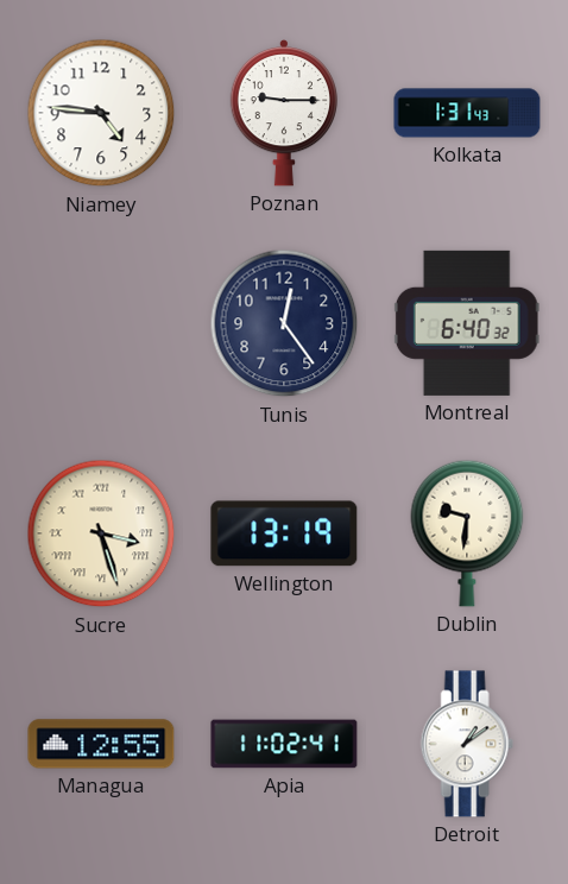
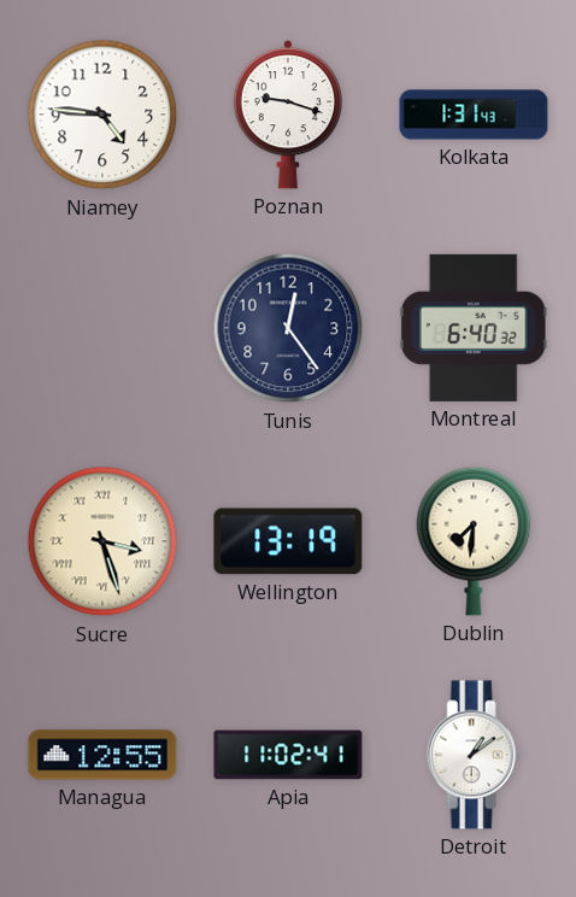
Poznan: 9:15 -> 9:18
Dublin: 9:31 -> 7:31
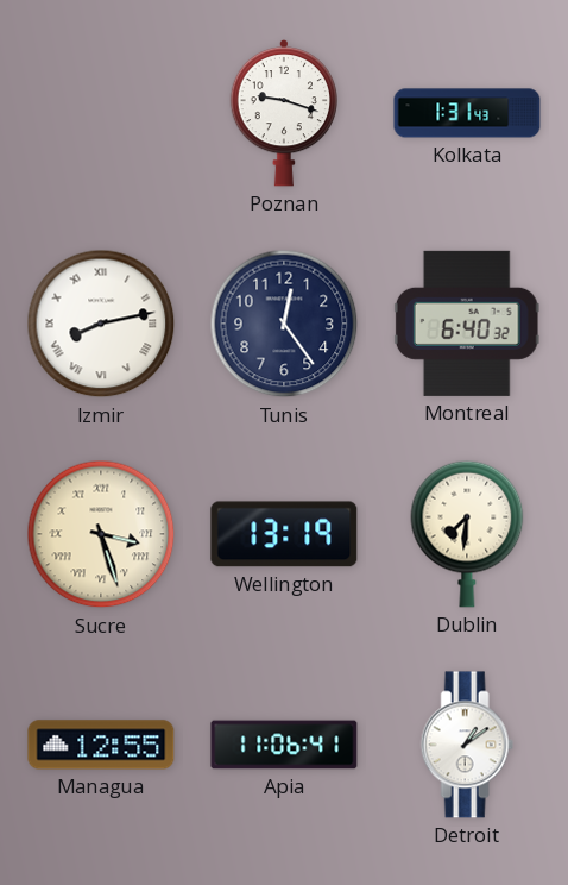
Niamey: 4:46 -> none
Izmir: none -> 8:13
Apia: 11:02 -> 11:06
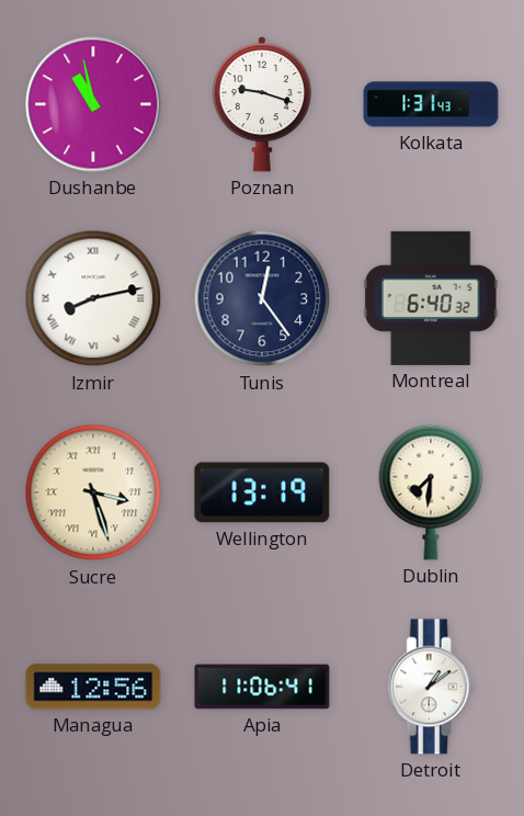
Dushanbe: none -> 10:58
Managua: 12:55 -> 12:56
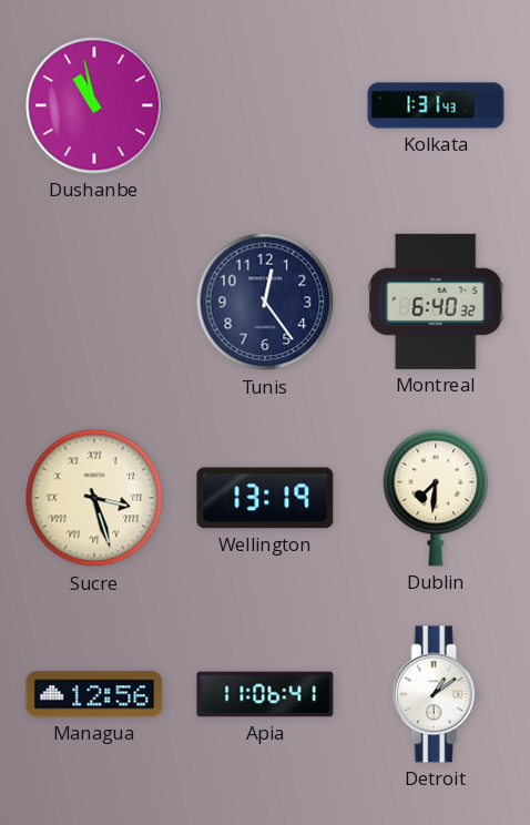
Poznan: 9:18 -> none
Izmir: 8:13 -> none
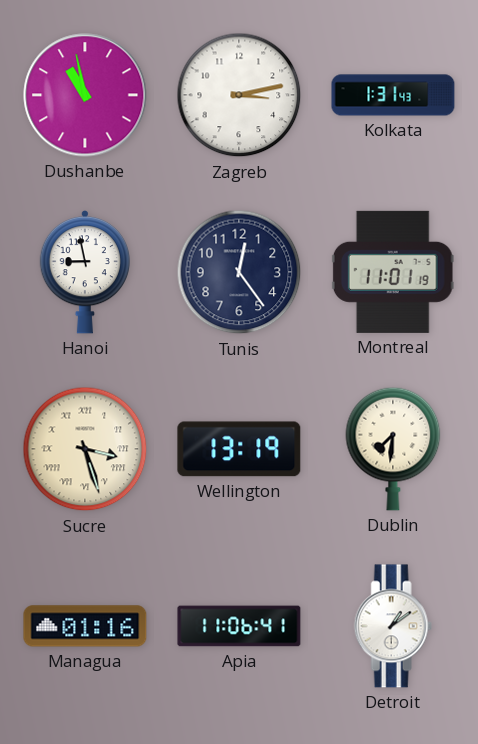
Zagreb: none -> 3:13
Hanoi: none -> 8:58
Montreal: 6:40 -> 11:01
Managua: 12:56 -> 01:16
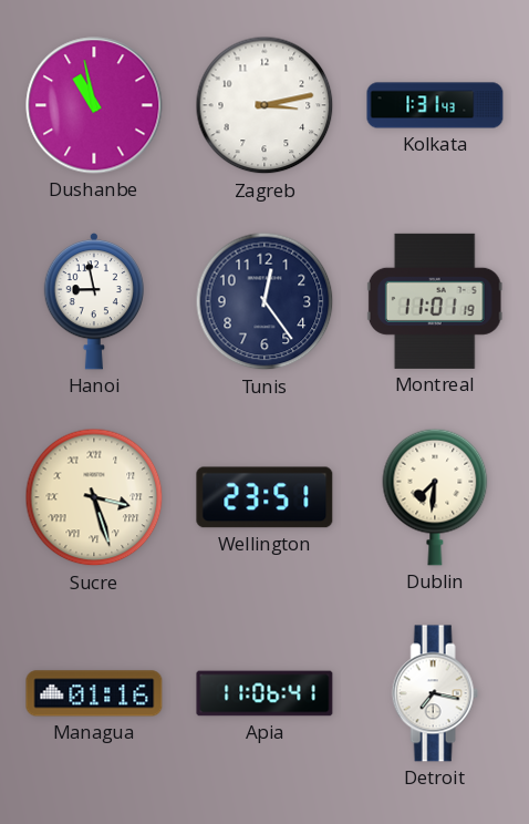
Wellington: 13:19 -> 23:51
Detroit: 1:09 -> 7:17
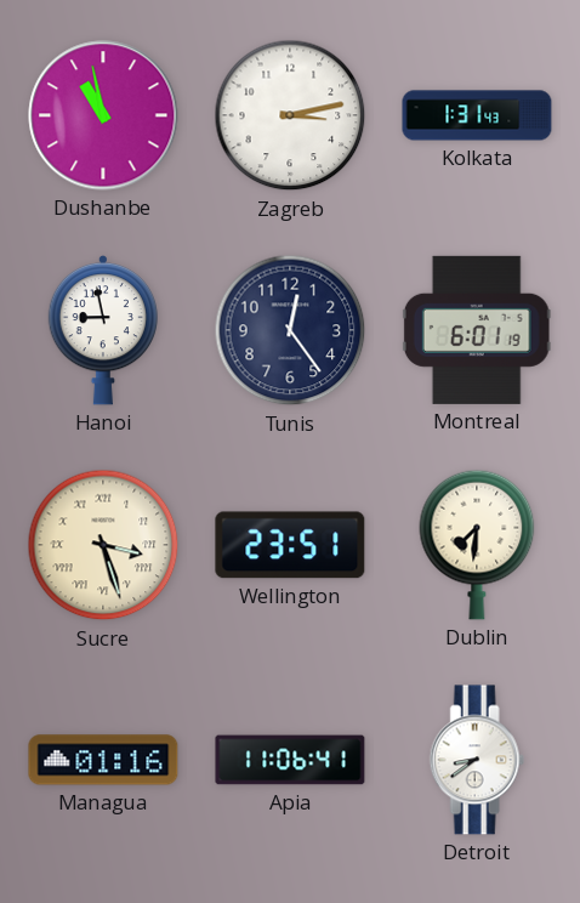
Montreal: 11:01 -> 6:01
Detroit: 7:17 -> 8:39
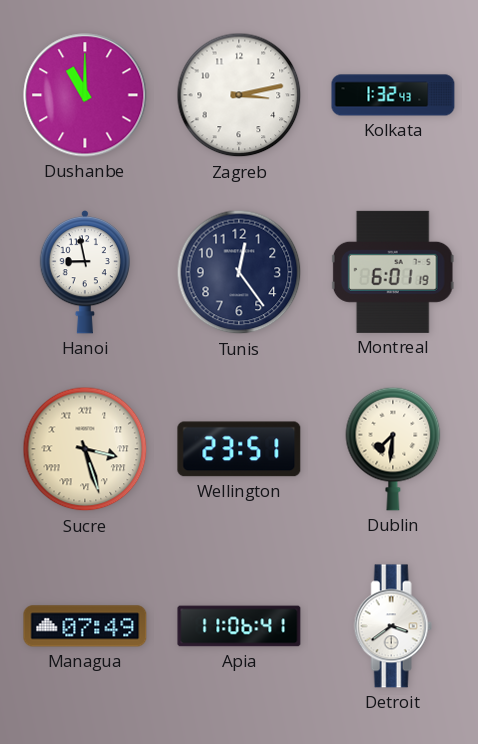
Dushanbe: 10:58 -> 11:00
Kolkata: 1:31 -> 1:32
Managua: 01:16 -> 07:49
Detroit: 8:39 -> 3:39
